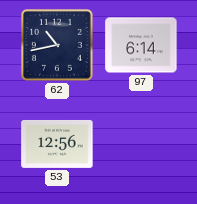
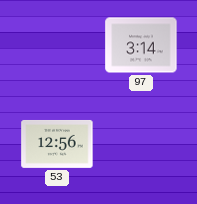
62: 10:43 -> none
97: 6:14 -> 3:14
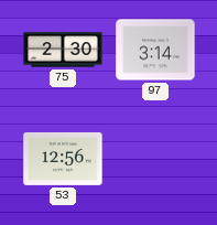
75: none -> 2:30
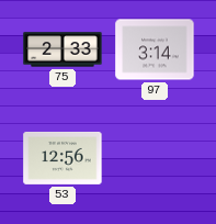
75: 2:30 -> 2:33
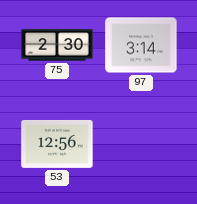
75: 2:33 -> 2:30
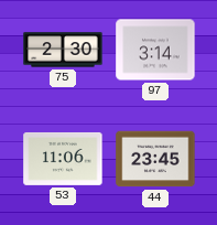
53: 12:56 -> 11:06
44: none -> 23:45
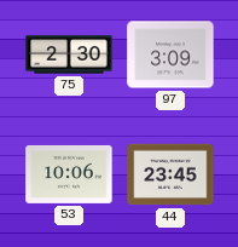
97: 3:14 -> 3:09
53: 11:06 -> 10:06
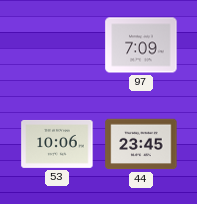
75: 2:30 -> none
97: 3:09 -> 7:09
